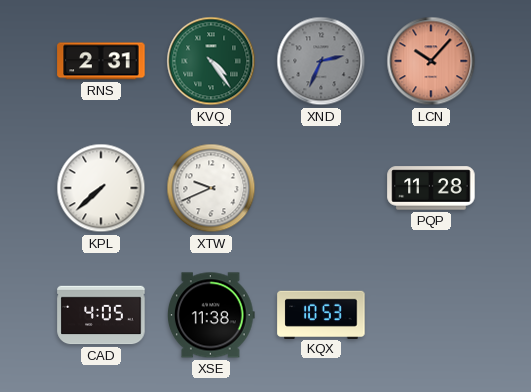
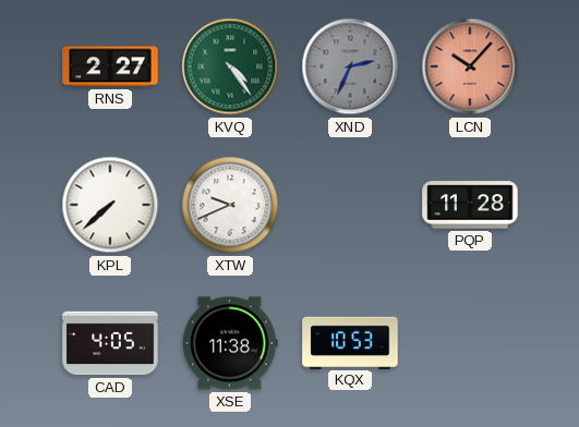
RNS: 2:31 -> 2:27
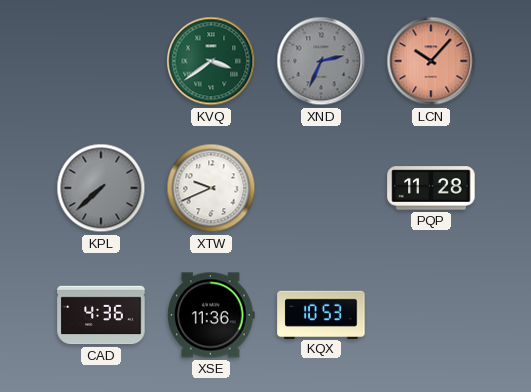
RNS: 2:27 -> none
KVQ: 4:24 -> 3:39
KPL dial: white -> grey
CAD: 4:05 -> 4:36
XSE: 11:38 -> 11:36
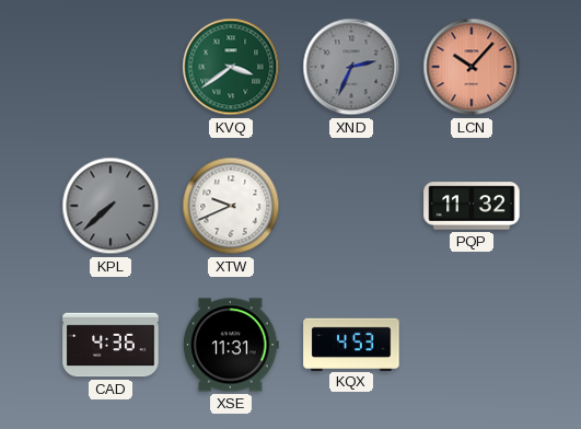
PQP: 11:28 -> 11:32
XSE: 11:36 -> 11:31
KQX: 10:53 -> 4:53
